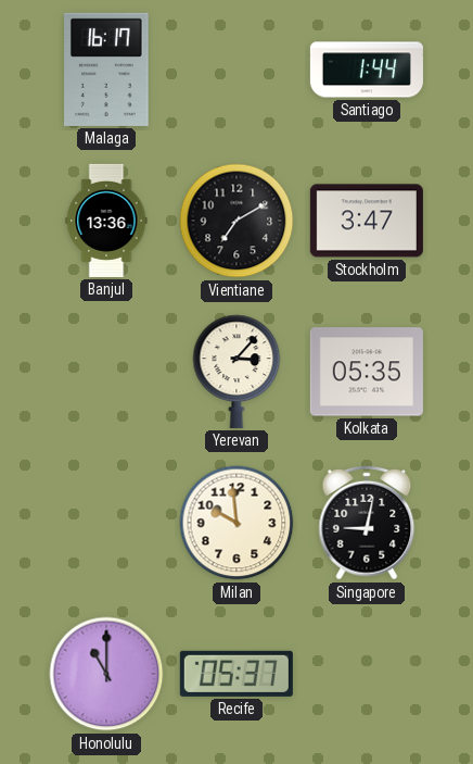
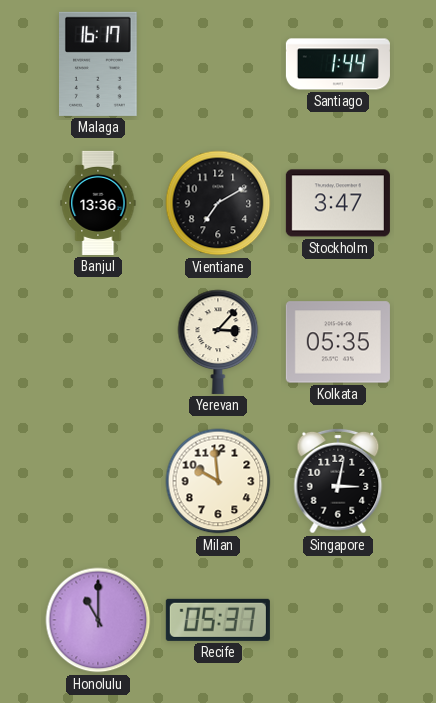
Singapore: 9:02 -> 3:02
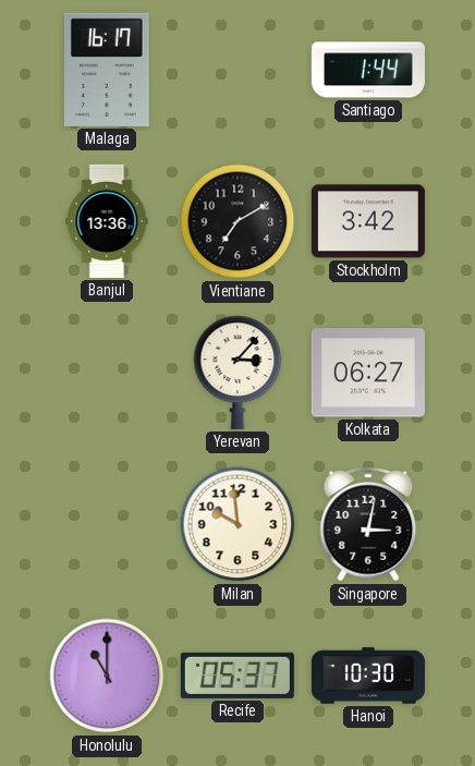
Stockholm: 3:47 -> 3:42
Kolkata: 05:35 -> 06:27
Hanoi: none -> 10:30
